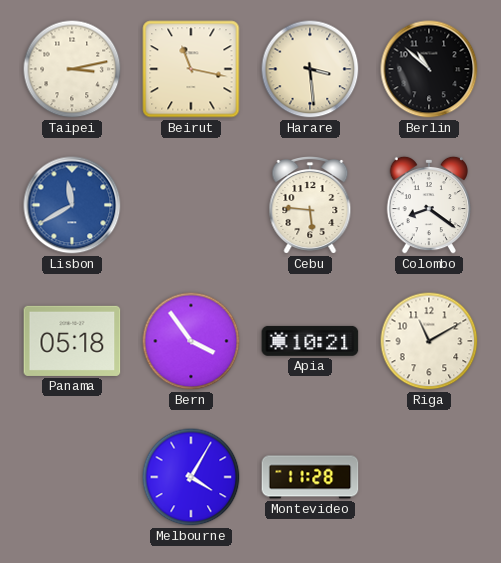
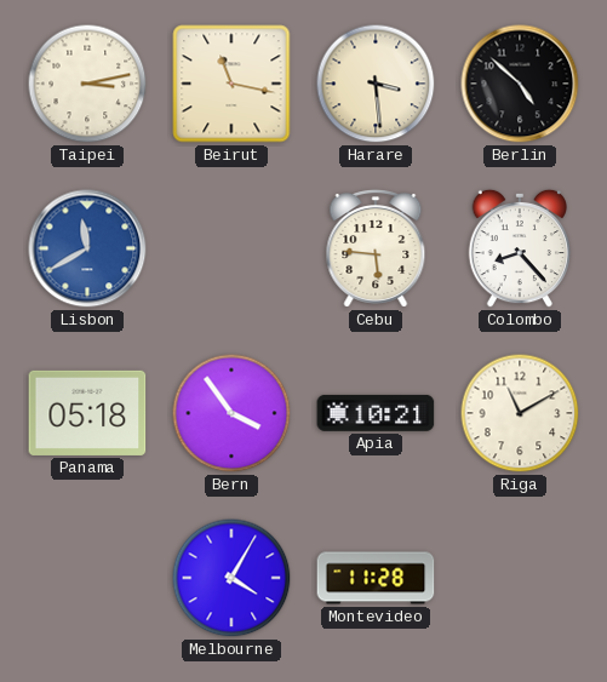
Berlin: 10:52 -> 4:52
Colombo: 8:21 -> 8:23
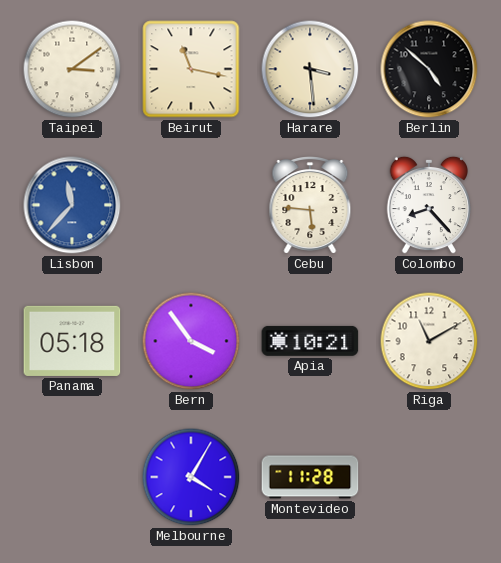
Taipei: 3:13 -> 3:09
Lisbon: 11:40 -> 11:37
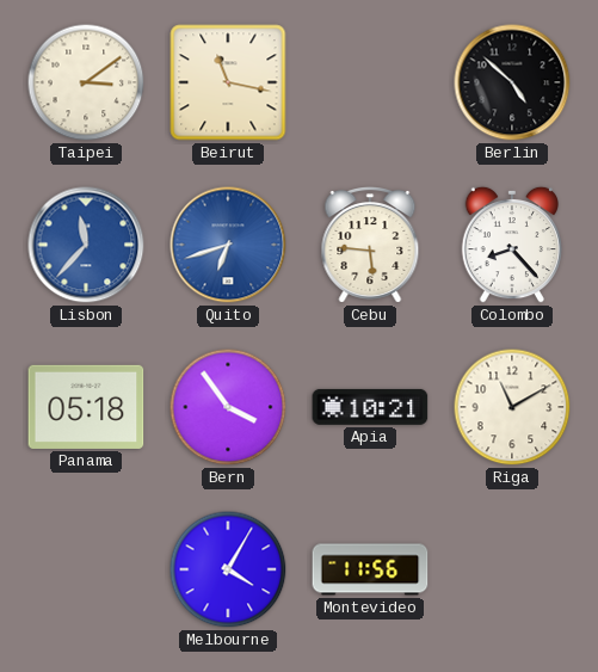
Harare: 3:29 -> none
Quito: none -> 6:42
Montevideo: 11:28 -> 11:56
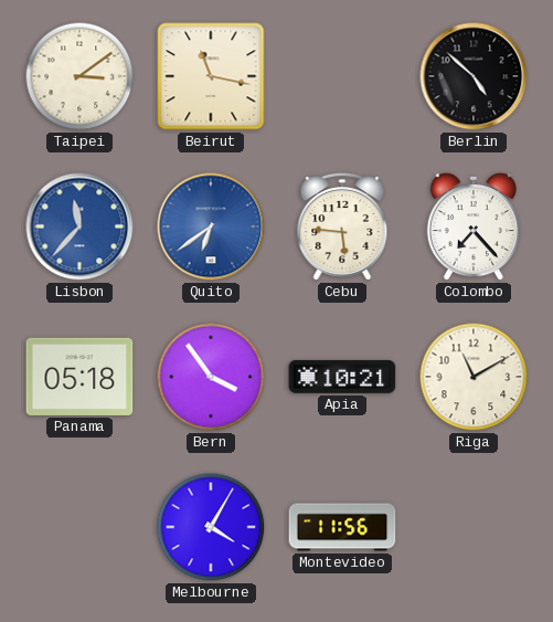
Quito: 6:42 -> 6:39
Colombo: 8:23 -> 7:23
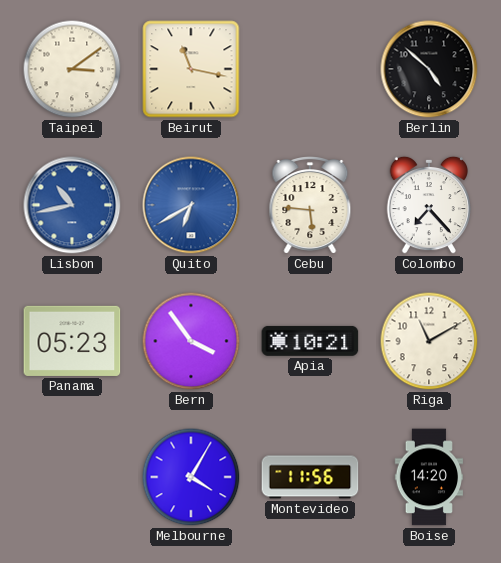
Lisbon: 11:37 -> 10:43
Quito: 6:39 -> 6:40
Panama: 05:18 -> 05:23
Boise: none -> 14:20
